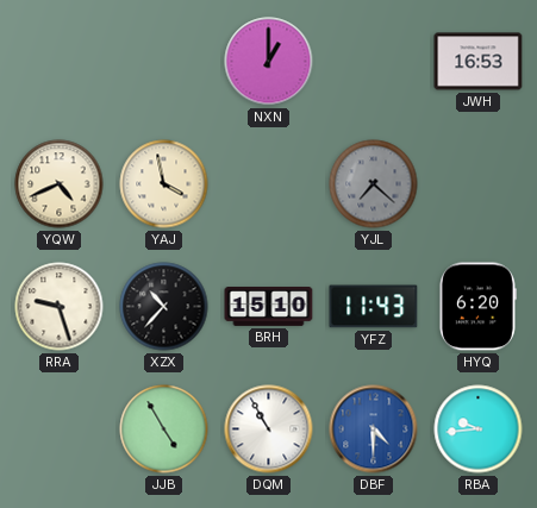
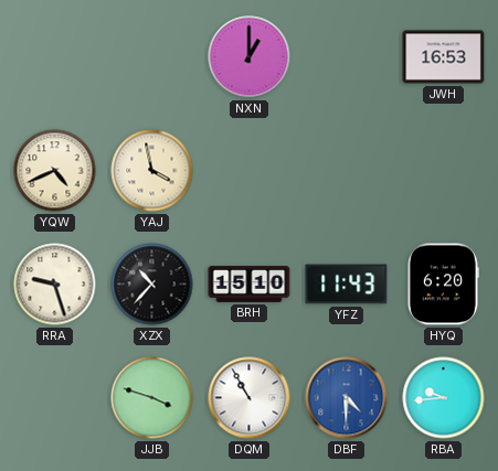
YJL: 7:22 -> none
JJB: 4:55 -> 3:48
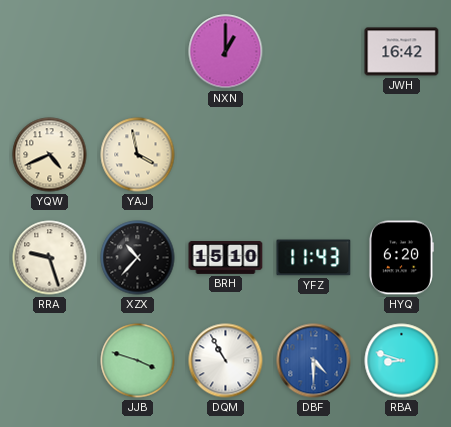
JWH: 16:53 -> 16:42
RBA: 9:44 -> 8:48
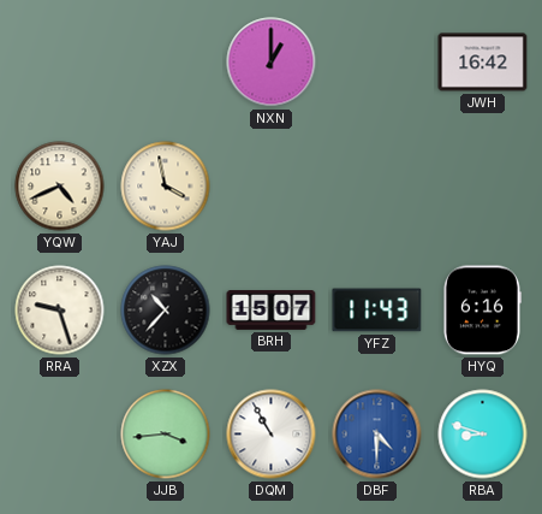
BRH: 15:10 -> 15:07
HYQ: 6:20 -> 6:16
JJB: 3:48 -> 3:44
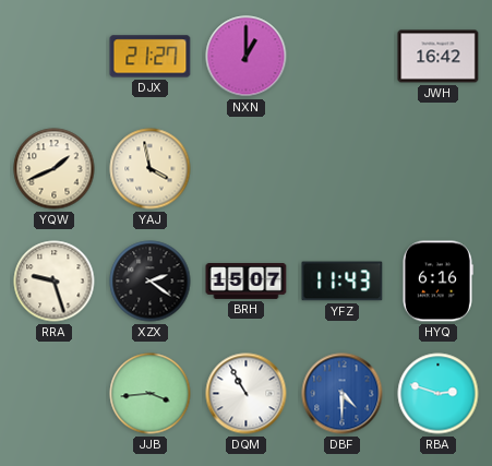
DJX: none -> 21:27
YQW: 4:41 -> 1:41
XZX: 10:37 -> 2:21
RBA: 8:48 -> 2:48
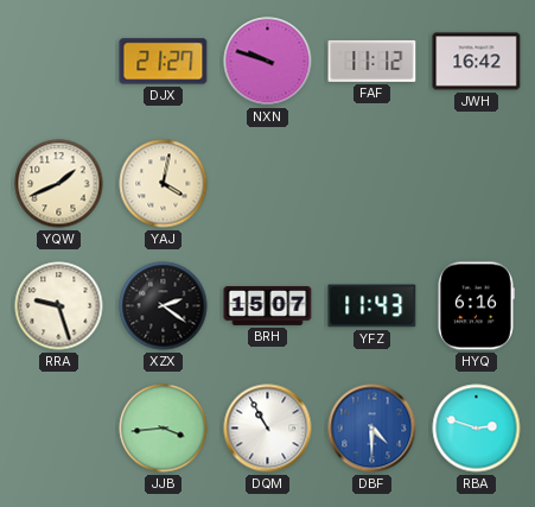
NXN: 1:00 -> 9:48
FAF: none -> 11:12
YAJ: 3:58 -> 4:02
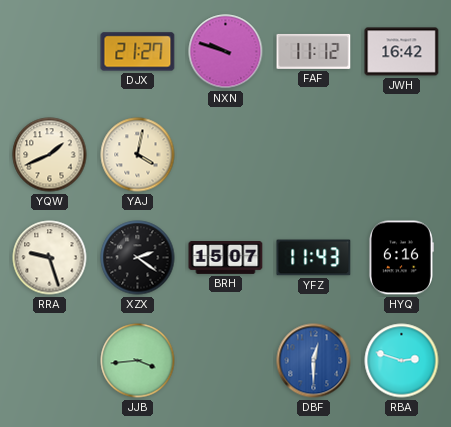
DQM: 10:55 -> none
DBF: 4:30 -> 12:30
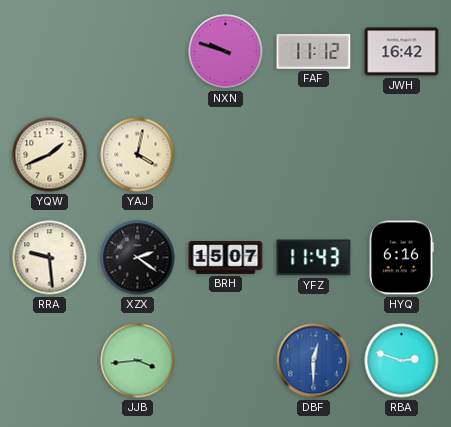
DJX: 21:27 -> none
RRA: 9:27 -> 9:29
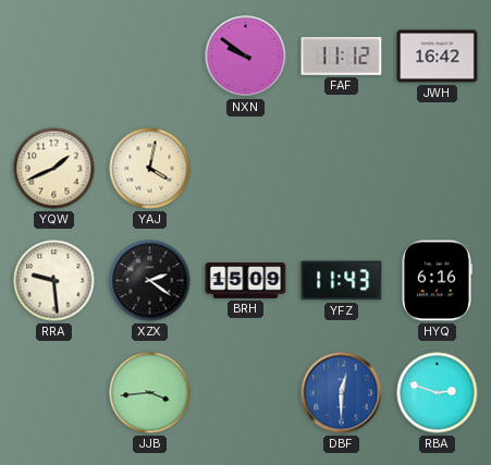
NXN: 9:48 -> 9:51
BRH: 15:07 -> 15:09
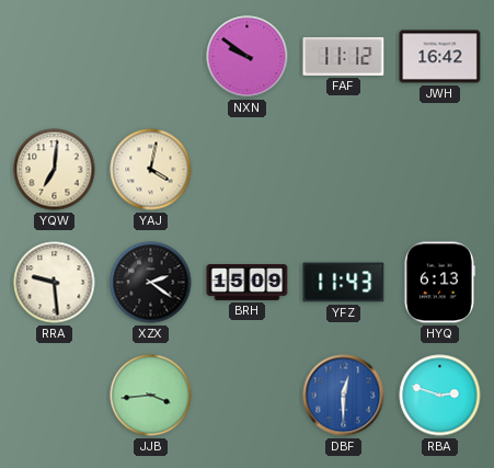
YQW: 1:41 -> 7:01
HYQ: 6:16 -> 6:13
